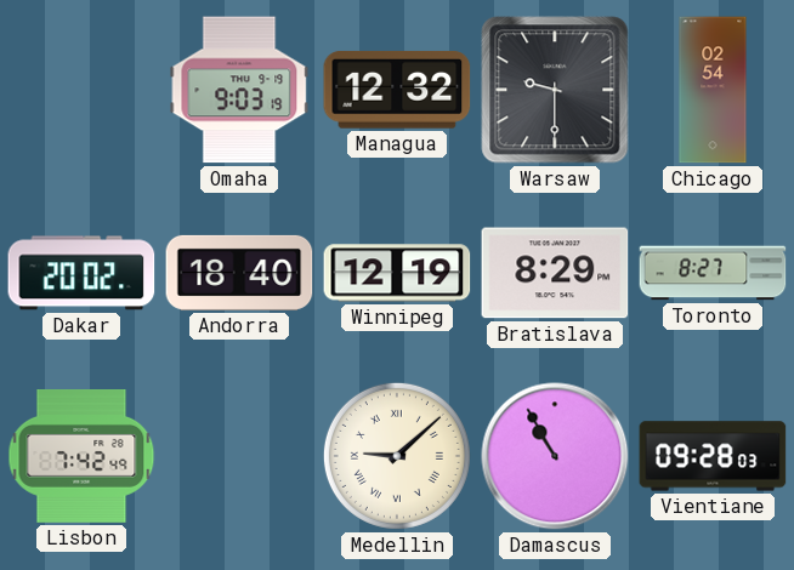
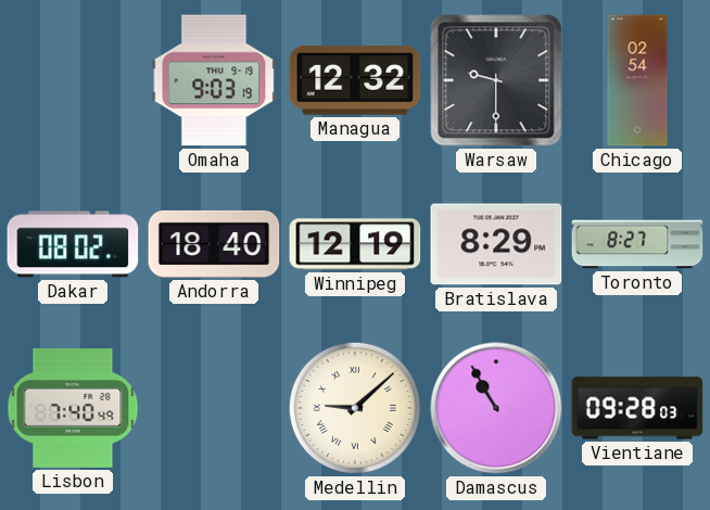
Dakar: 20:02 -> 08:02
Lisbon: 7:42 -> 7:40
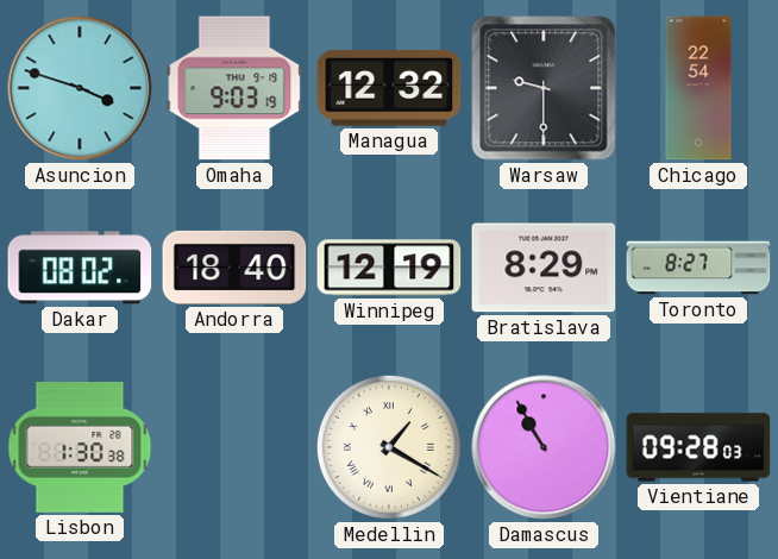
Asuncion: none -> 3:48
Chicago: 02:54 -> 22:54
Lisbon: 7:40 -> 1:30
Medellin: 9:08 -> 1:20
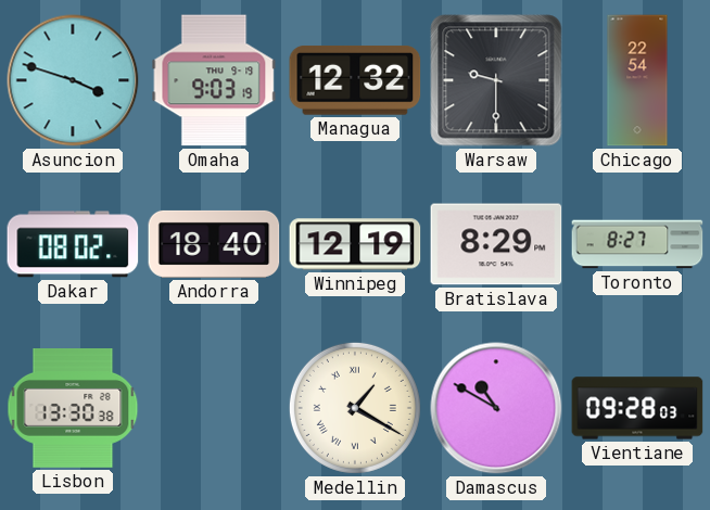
Lisbon: 1:30 -> 13:30
Damascus: 10:55 -> 10:50
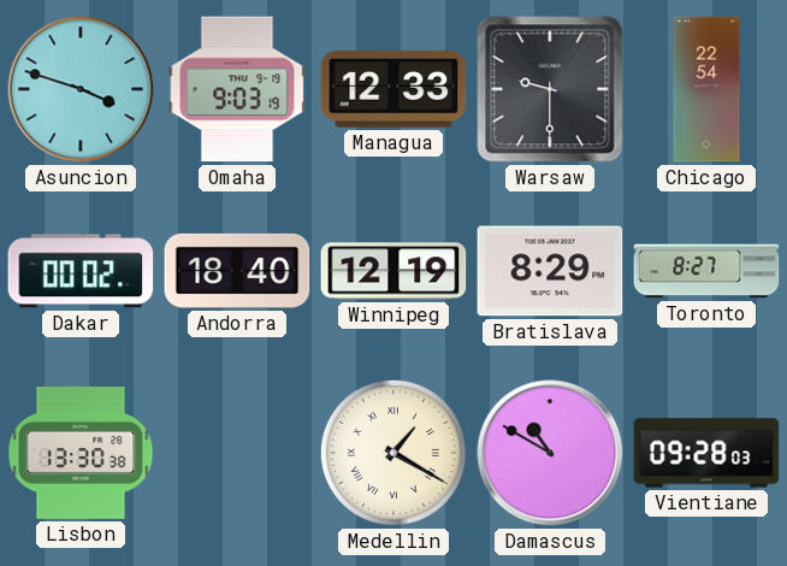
Managua: 12:32 -> 12:33
Dakar: 08:02 -> 00:02
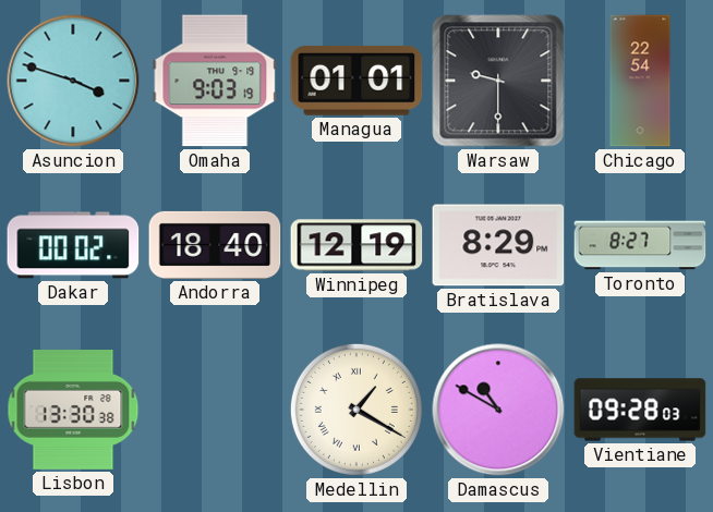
Managua: 12:33 -> 01:01
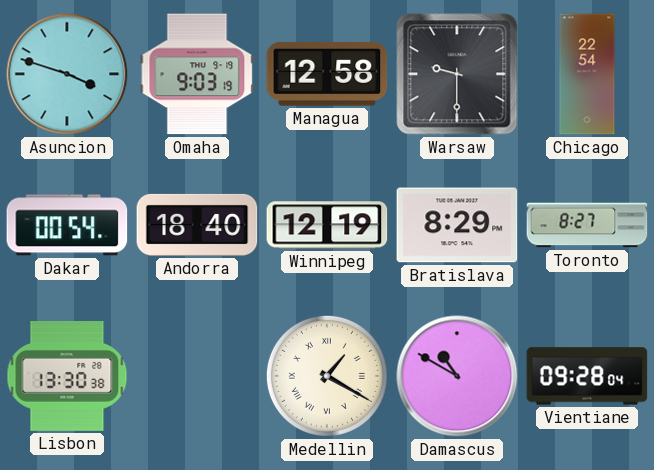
Managua: 01:01 -> 12:58
Dakar: 00:02 -> 00:54
Vientiane: 09:28:03 -> 09:28:04
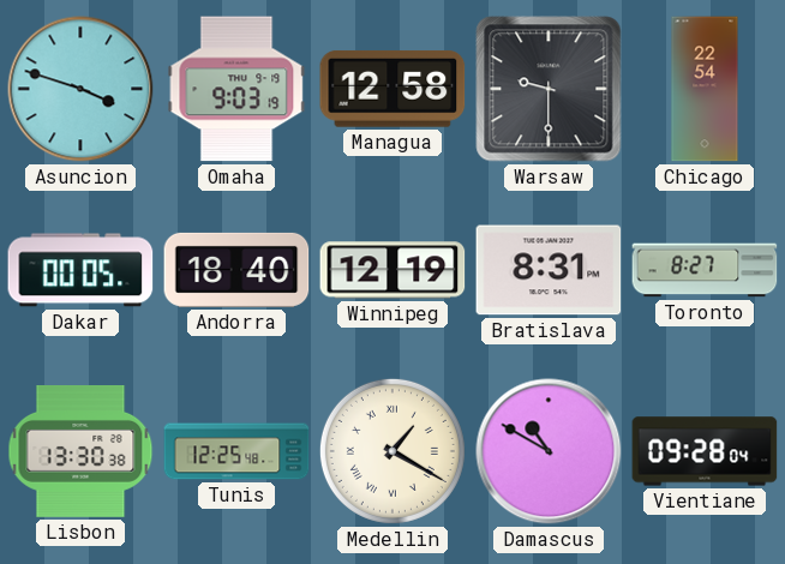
Dakar: 00:54 -> 00:05
Bratislava: 8:29 -> 8:31
Tunis: none -> 12:25
